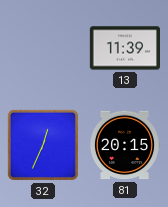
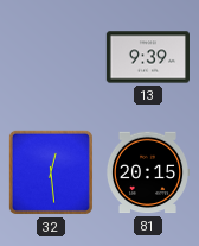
13: 11:39 -> 9:39
32: 12:34 -> 12:29
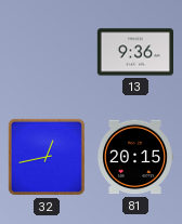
13: 9:39 -> 9:36
32: 12:29 -> 12:43
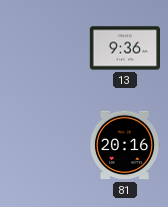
32: 12:43 -> none
81: 20:15 -> 20:16
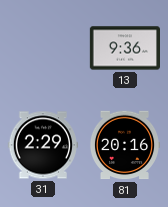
31: none -> 2:29
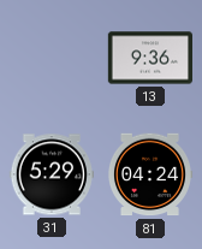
31: 2:29 -> 5:29
81: 20:16 -> 04:24
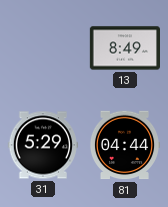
13: 9:36 -> 8:49
81: 04:24 -> 04:44
